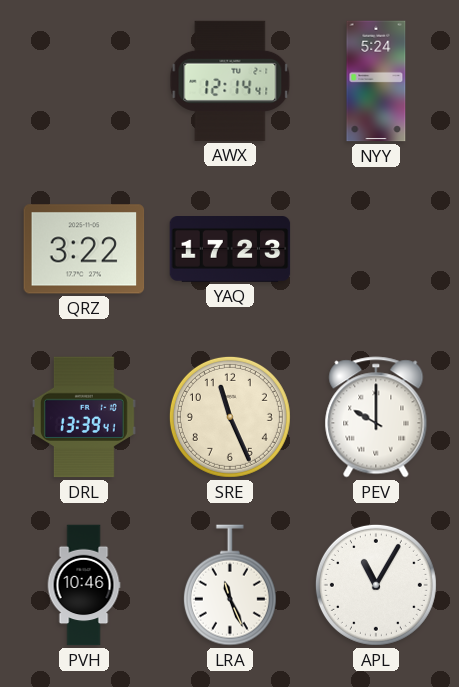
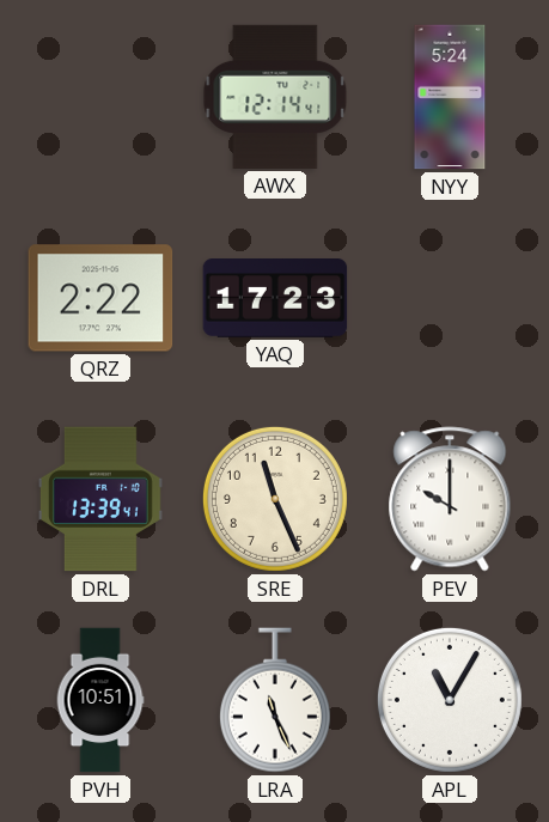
QRZ: 3:22 -> 2:22
PVH: 10:46 -> 10:51
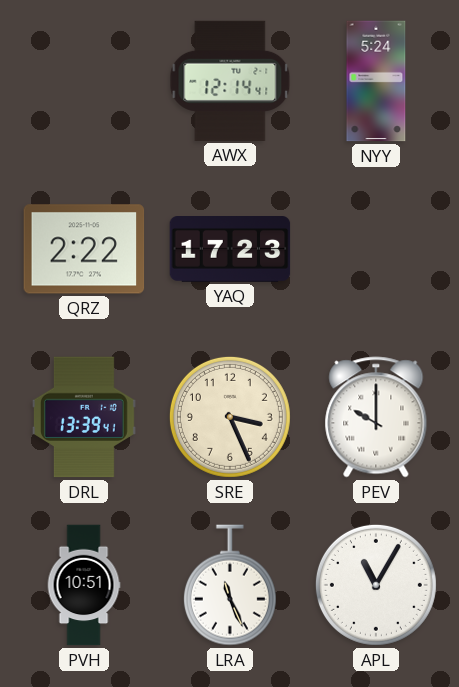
SRE: 11:26 -> 3:26
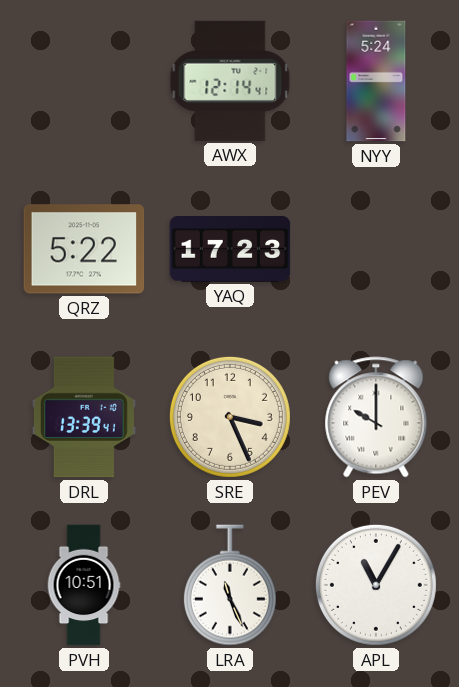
QRZ: 2:22 -> 5:22
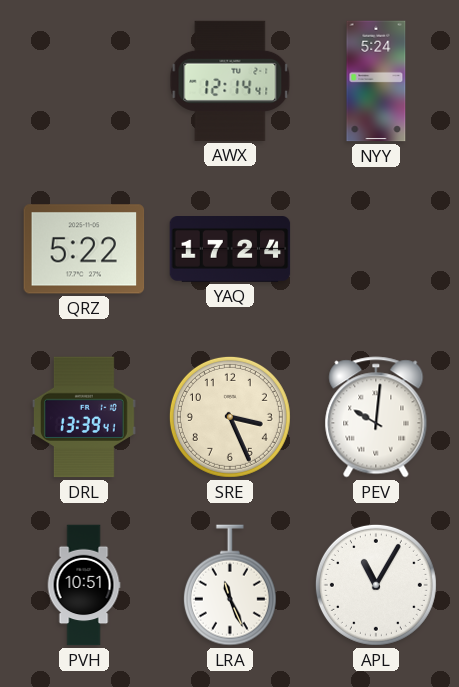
YAQ: 17:23 -> 17:24
PEV: 10:00 -> 10:01
